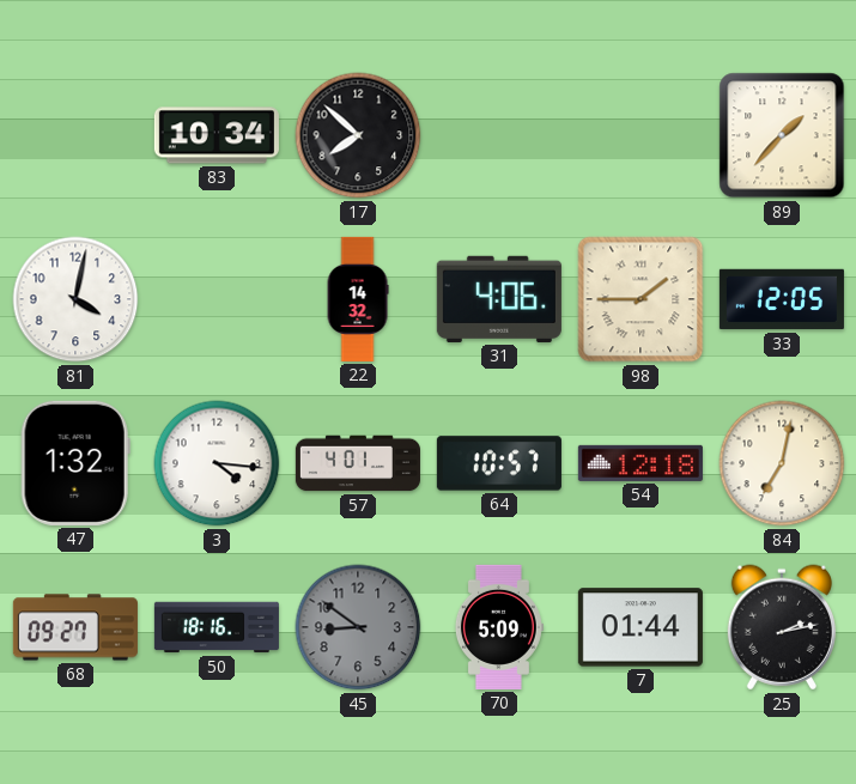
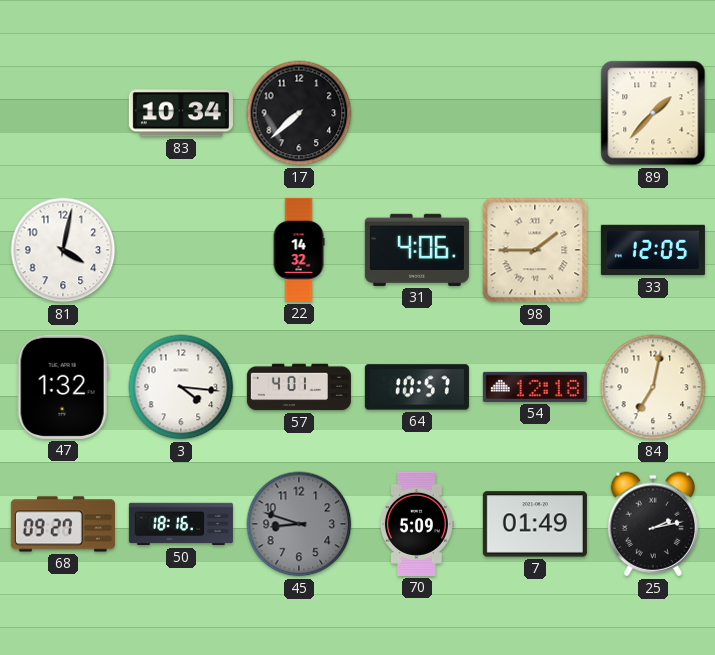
17: 7:52 -> 7:38
45: 8:51 -> 8:48
7: 01:44 -> 01:49
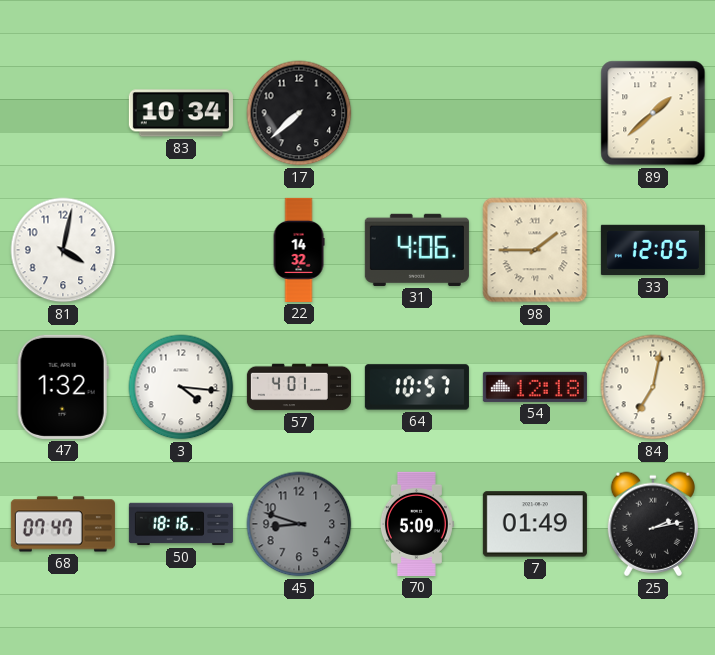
89: 1:37 -> 1:38
68: 09:27 -> 07:47
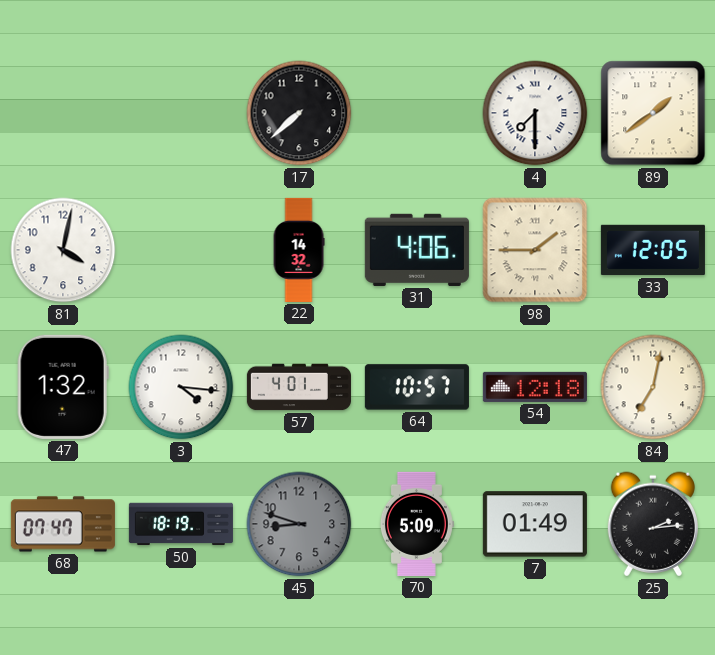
83: 10:34 -> none
4: none -> 7:30
89: 1:38 -> 1:39
50: 18:16 -> 18:19
25: 2:13 -> 2:14
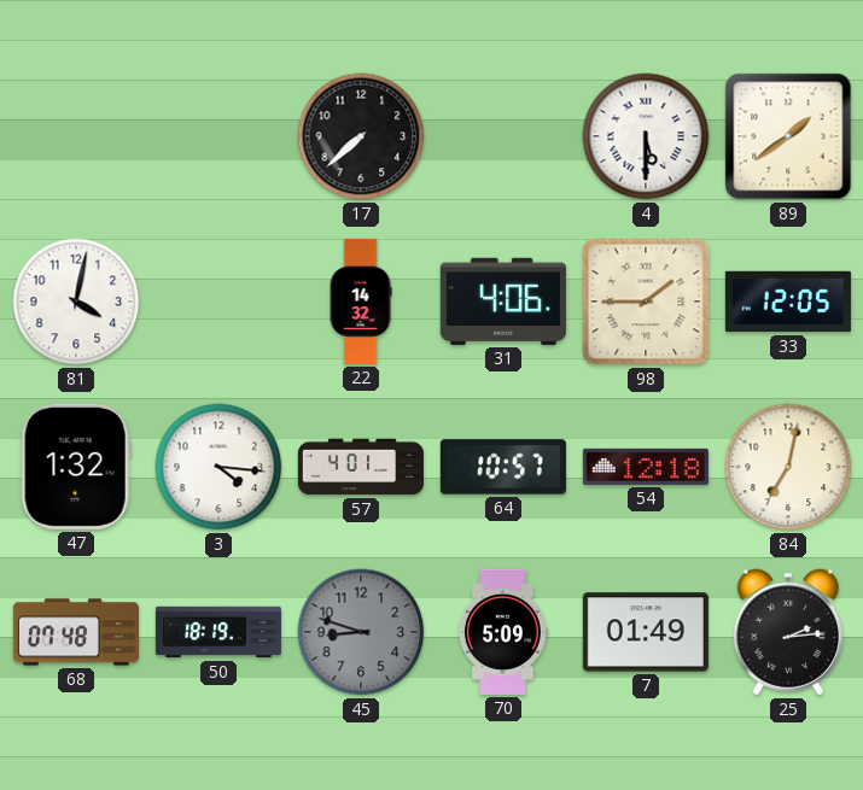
4: 7:30 -> 5:30
68: 07:47 -> 07:48
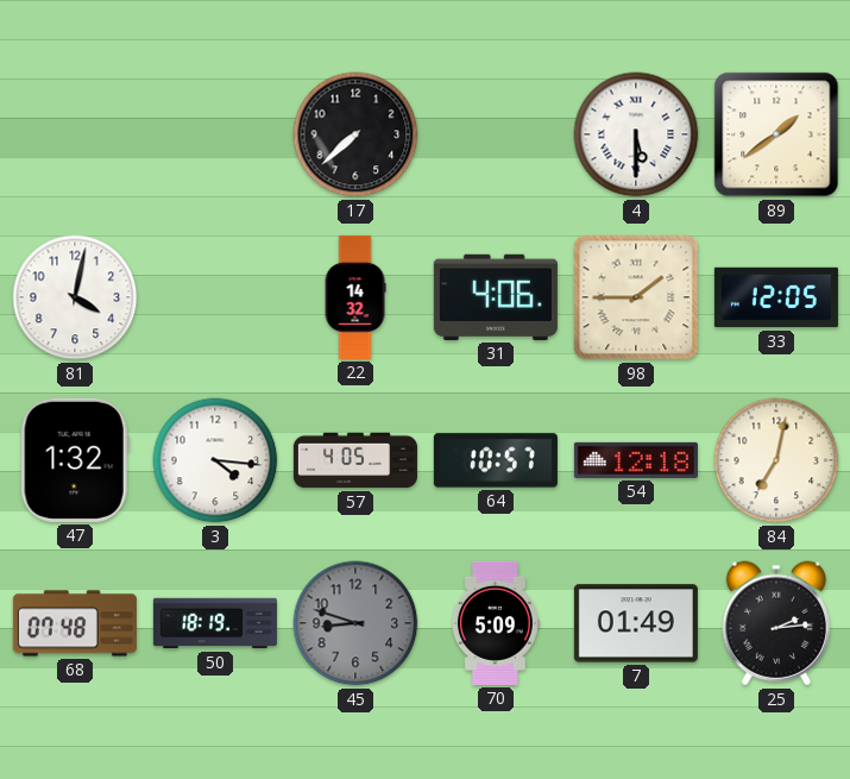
57: 4:01 -> 4:05
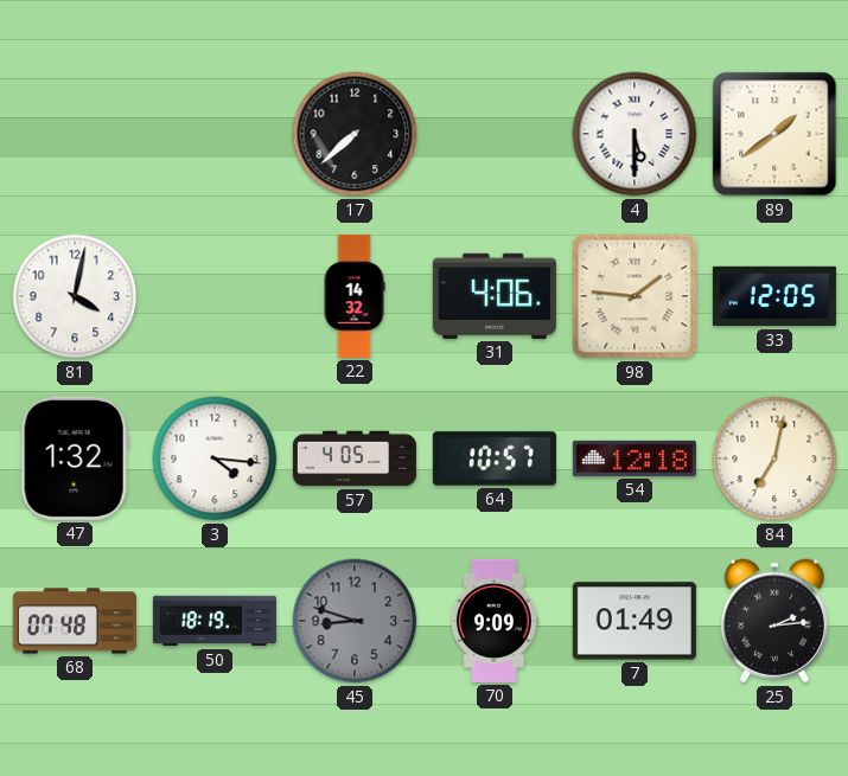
98: 1:45 -> 1:46
70: 5:09 -> 9:09
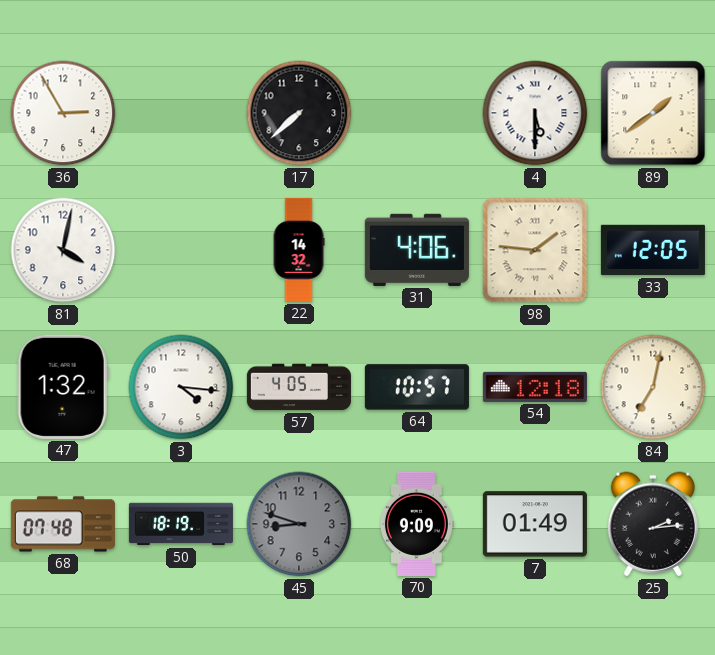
36: none -> 2:55
